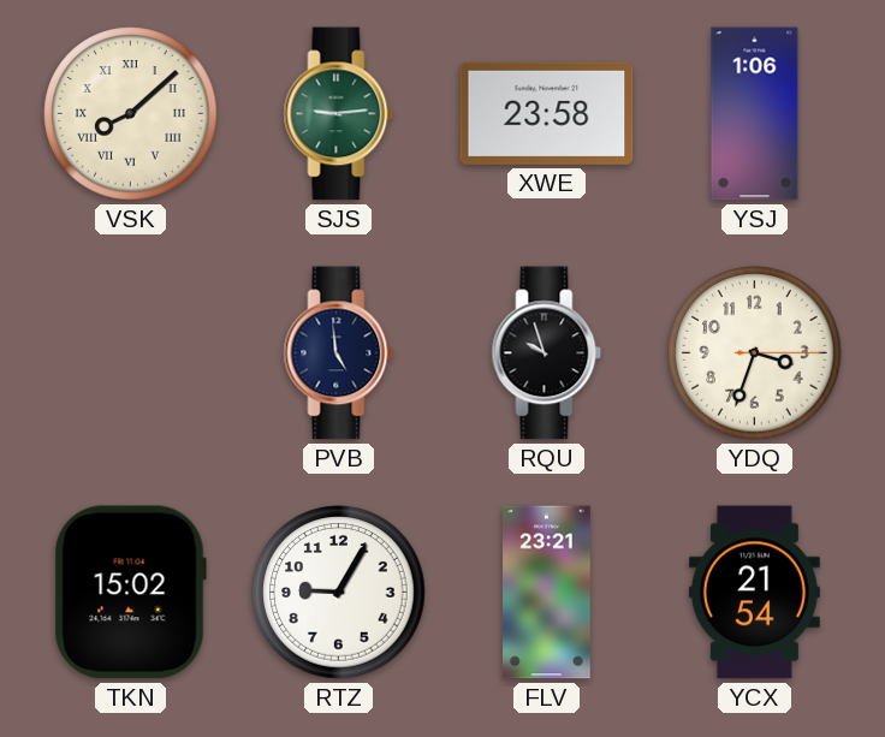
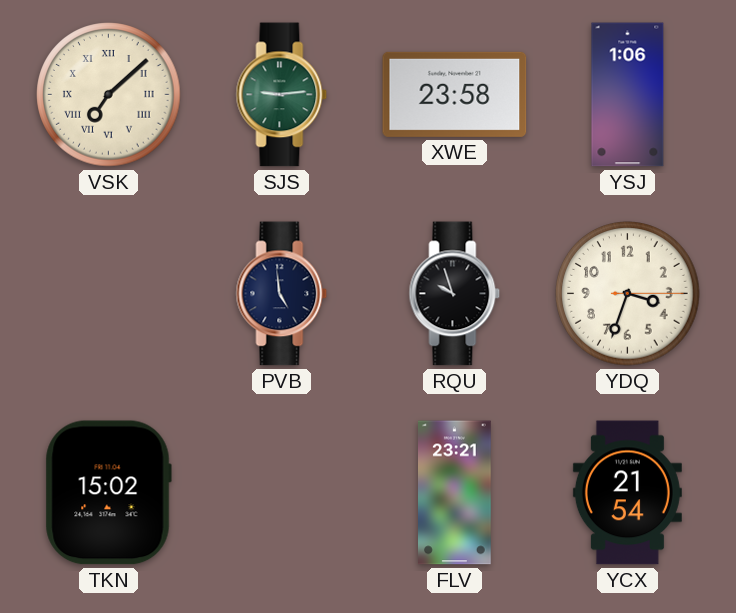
VSK: 8:08 -> 7:08
RTZ: 9:05 -> none
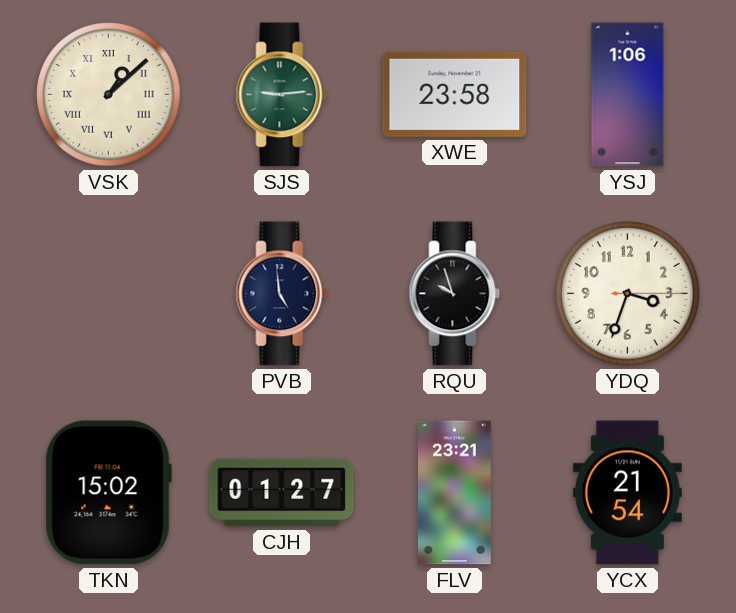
VSK: 7:08 -> 1:08
CJH: none -> 01:27
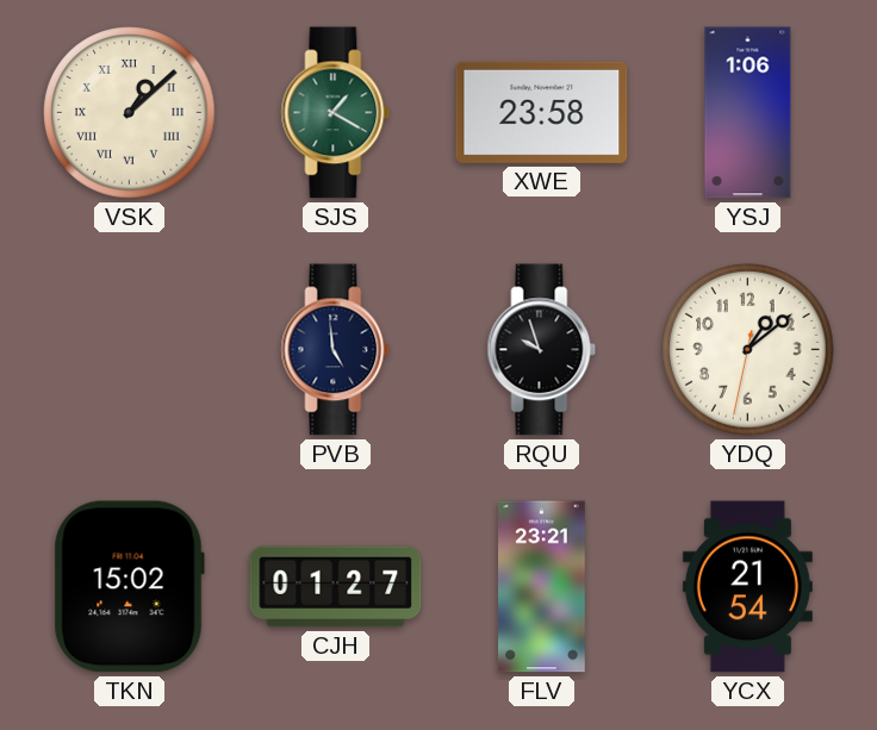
SJS: 9:14 -> 1:20
YDQ: 3:33 -> 1:08
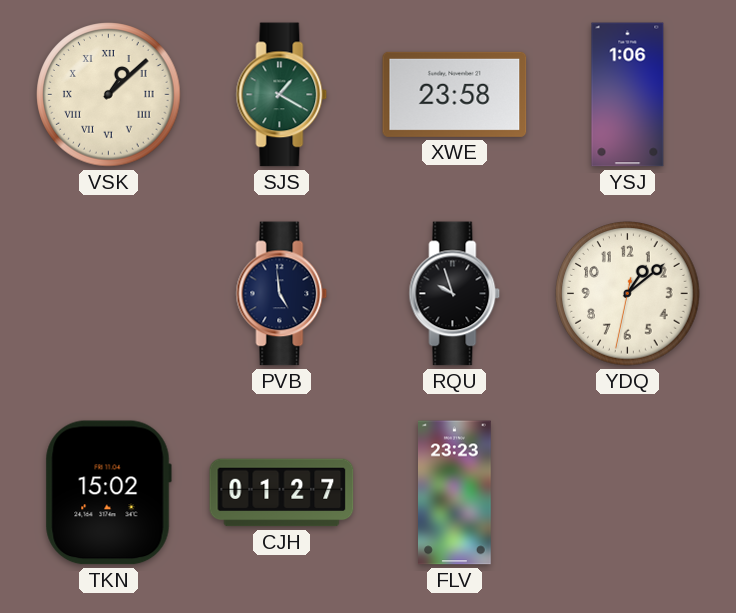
FLV: 23:21 -> 23:23
YCX: 21:54 -> none
